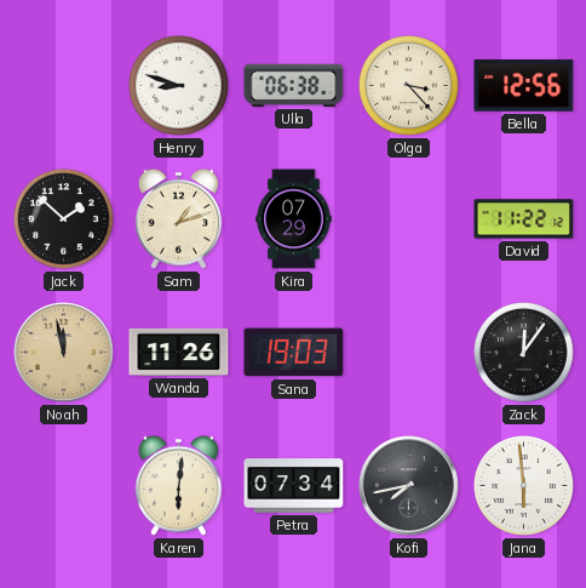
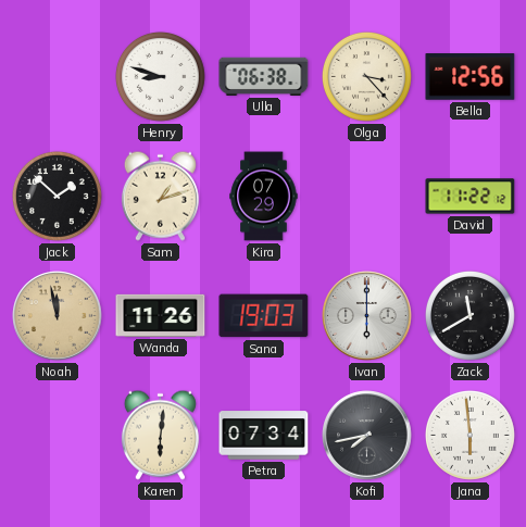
Ivan: none -> 6:00
Zack: 12:06 -> 11:40
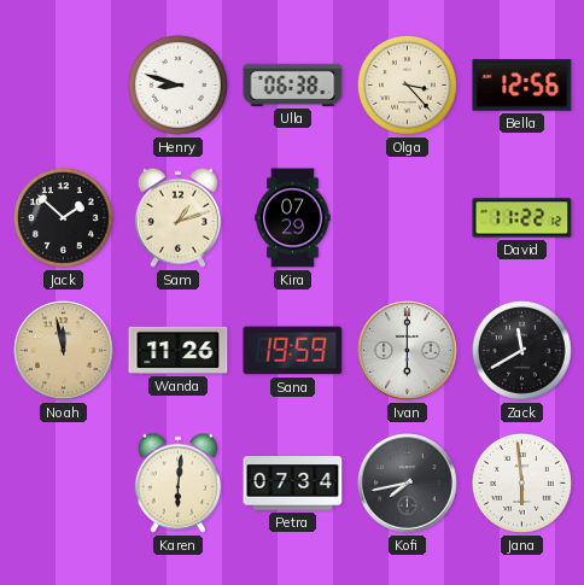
Sana: 19:03 -> 19:59
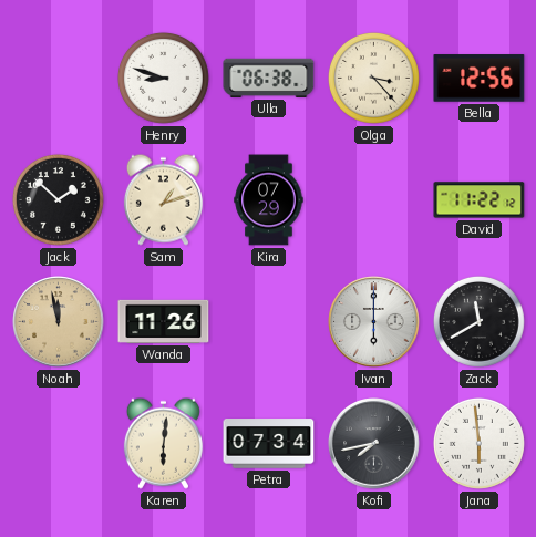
Sana: 19:59 -> none
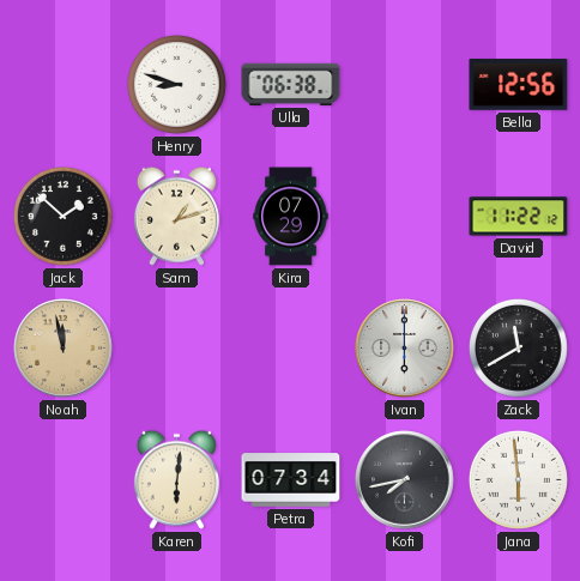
Olga: 3:23 -> none
Wanda: 11:26 -> none
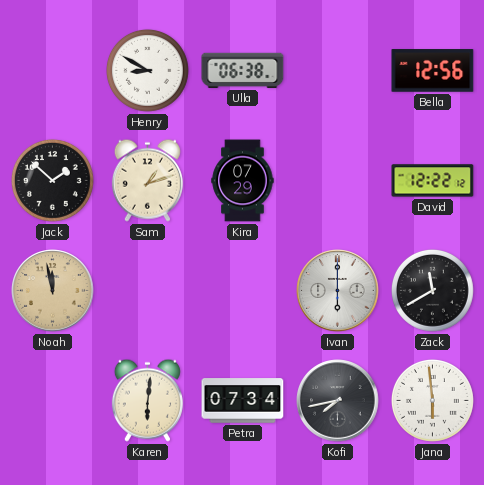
Henry: 8:48 -> 8:50
David: 11:22 -> 12:22
